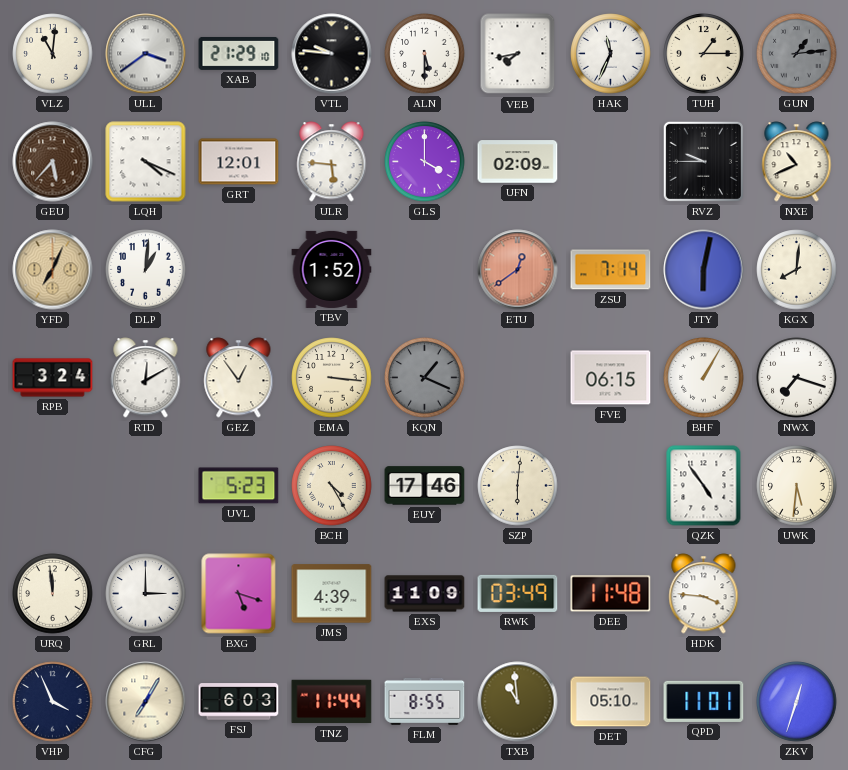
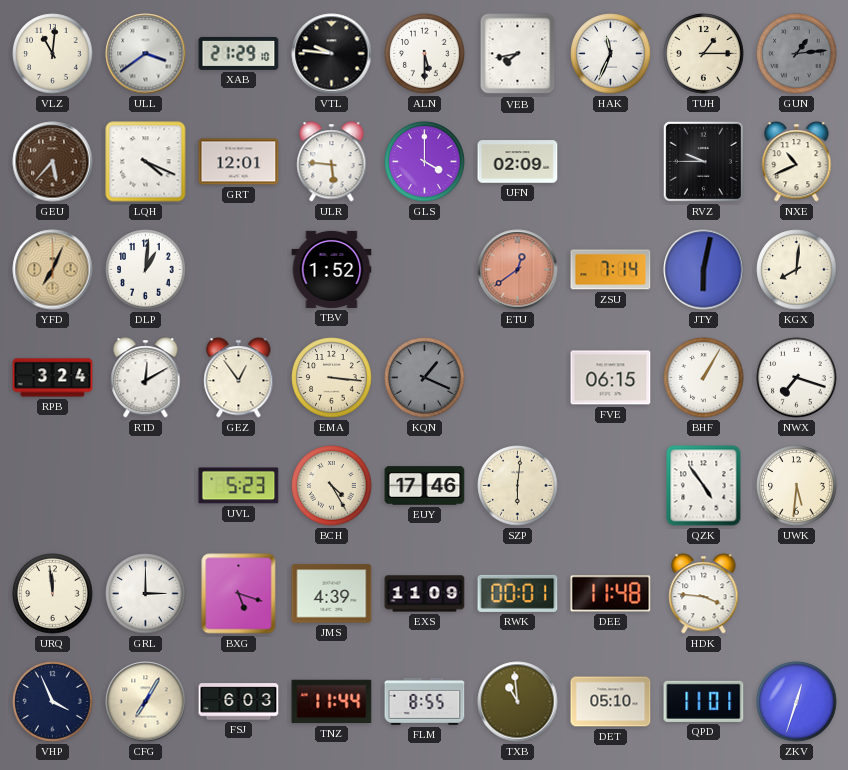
RWK: 03:49 -> 00:01
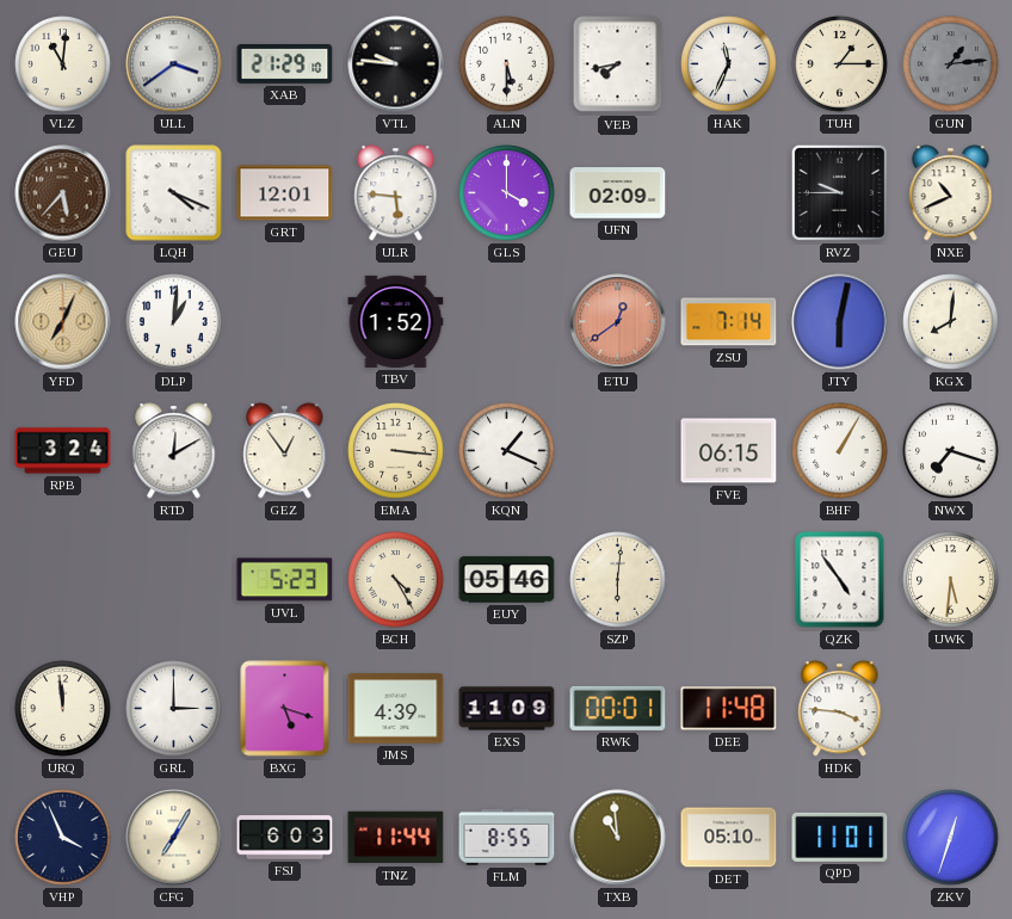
KQN dial: grey -> white
EUY: 17:46 -> 05:46
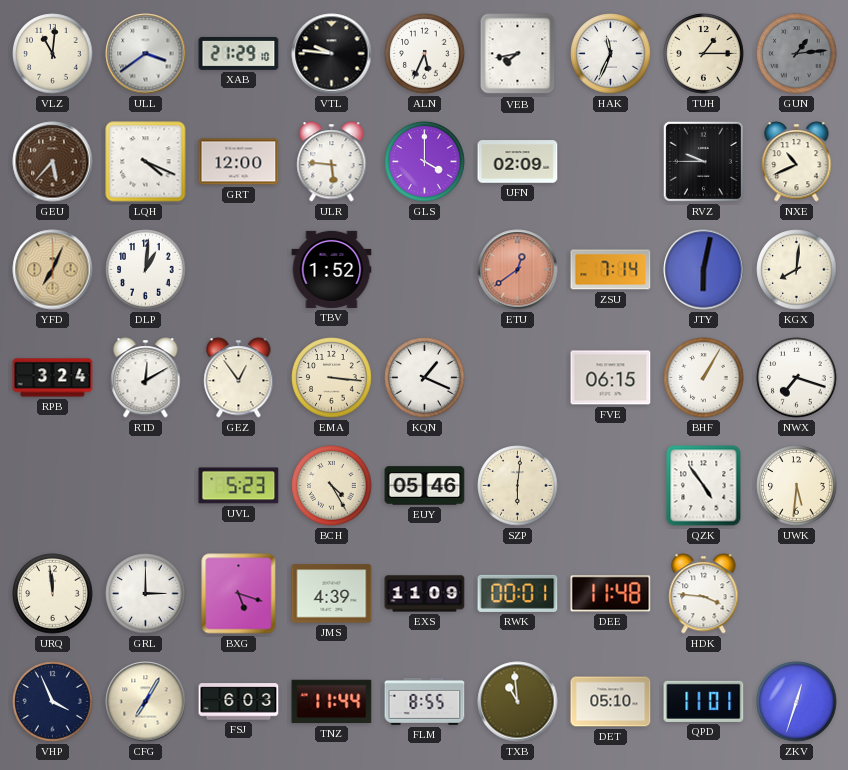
ALN: 5:30 -> 5:34
GRT: 12:01 -> 12:00
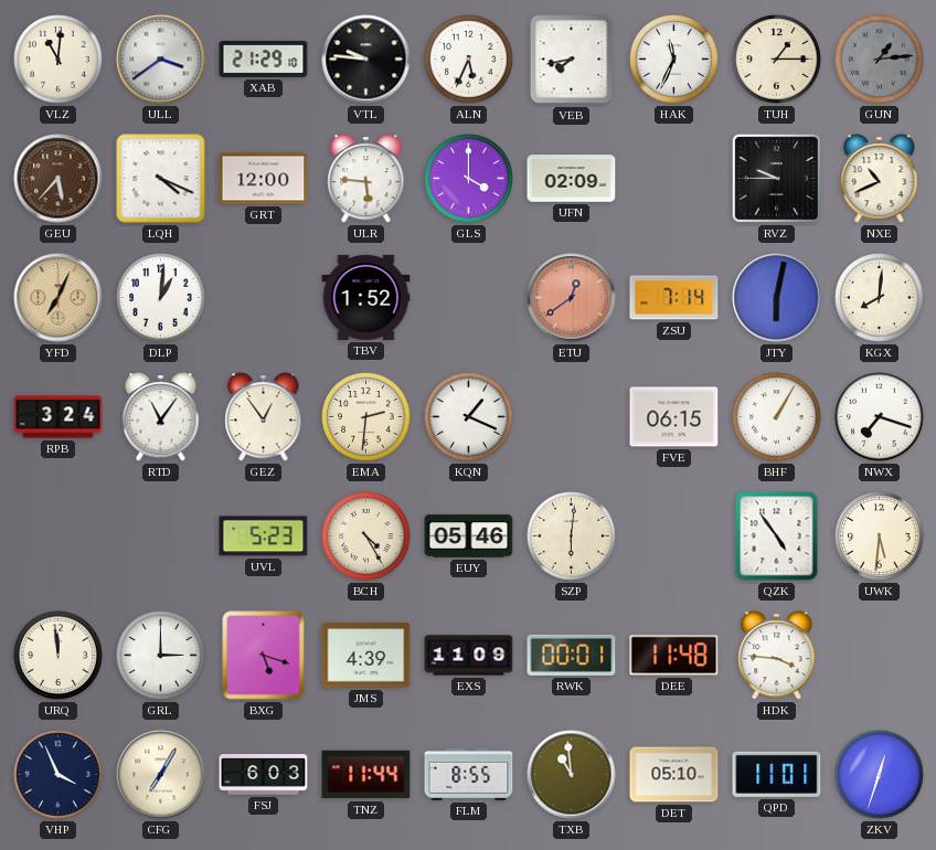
RTD: 12:10 -> 11:06
EMA: 3:16 -> 2:31
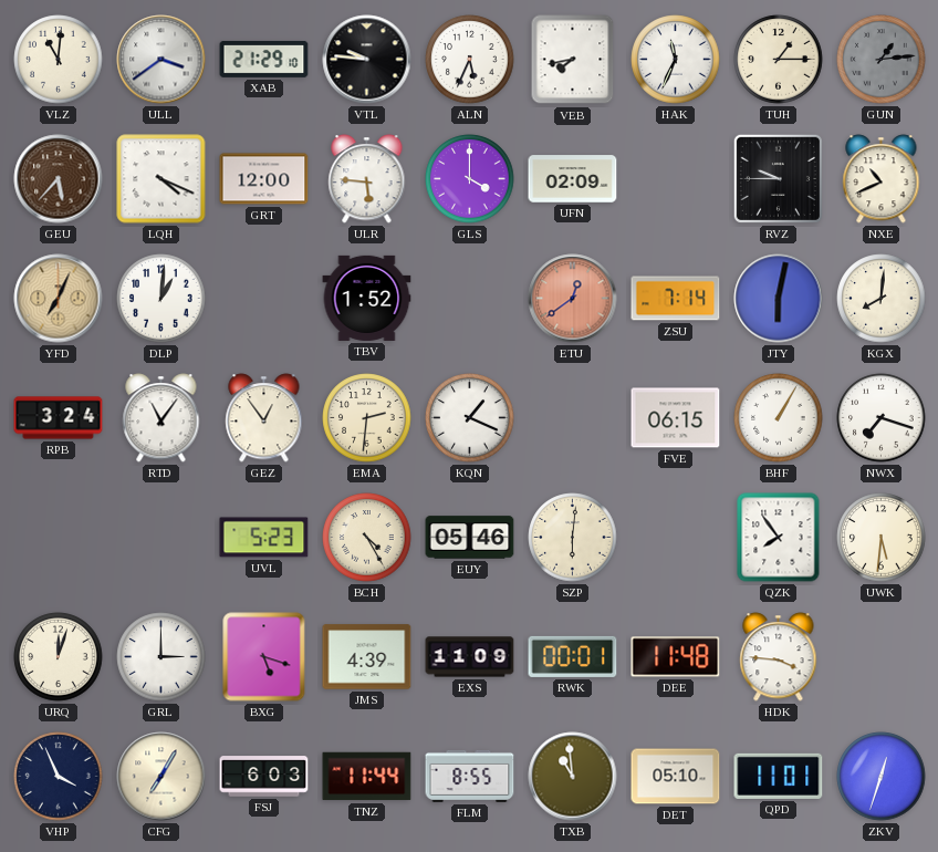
QZK: 4:54 -> 7:54
URQ: 11:59 -> 12:03
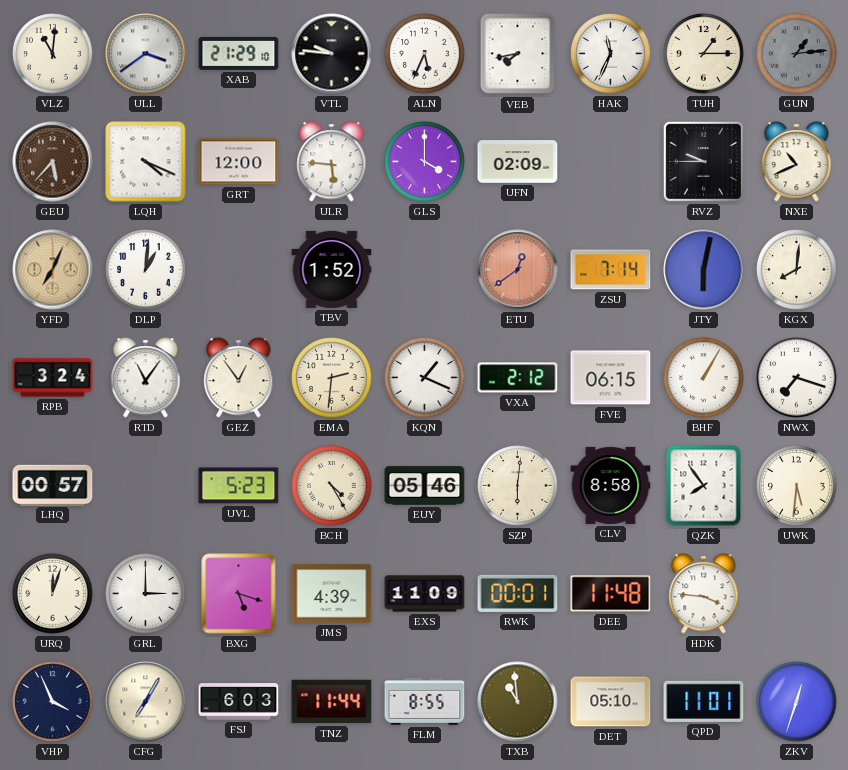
VXA: none -> 2:12
LHQ: none -> 00:57
CLV: none -> 8:58
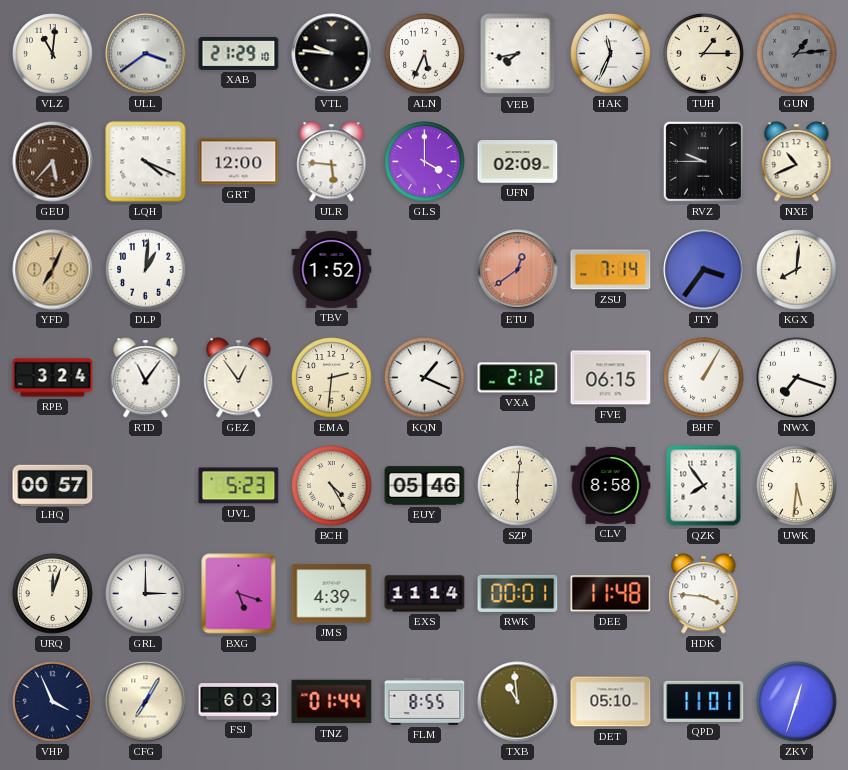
JTY: 6:02 -> 3:36
EXS: 11:09 -> 11:14
TNZ: 11:44 -> 01:44
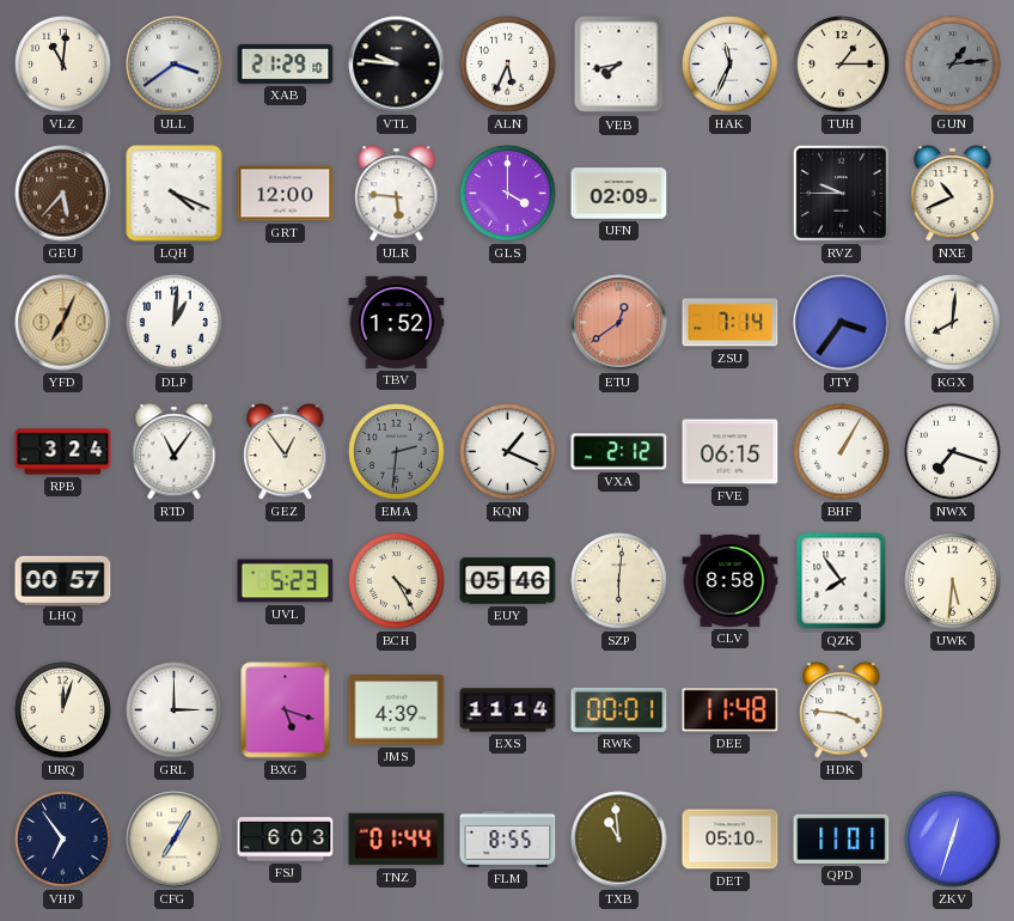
EMA dial: cream -> grey
VHP: 3:56 -> 6:54
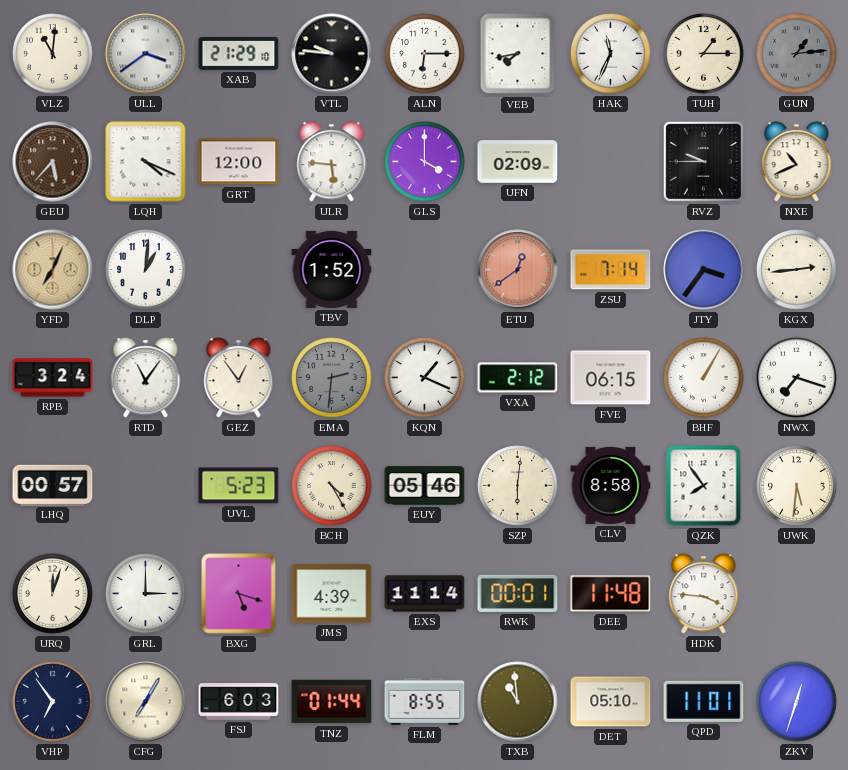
ALN: 5:34 -> 6:15
KGX: 8:01 -> 2:44
